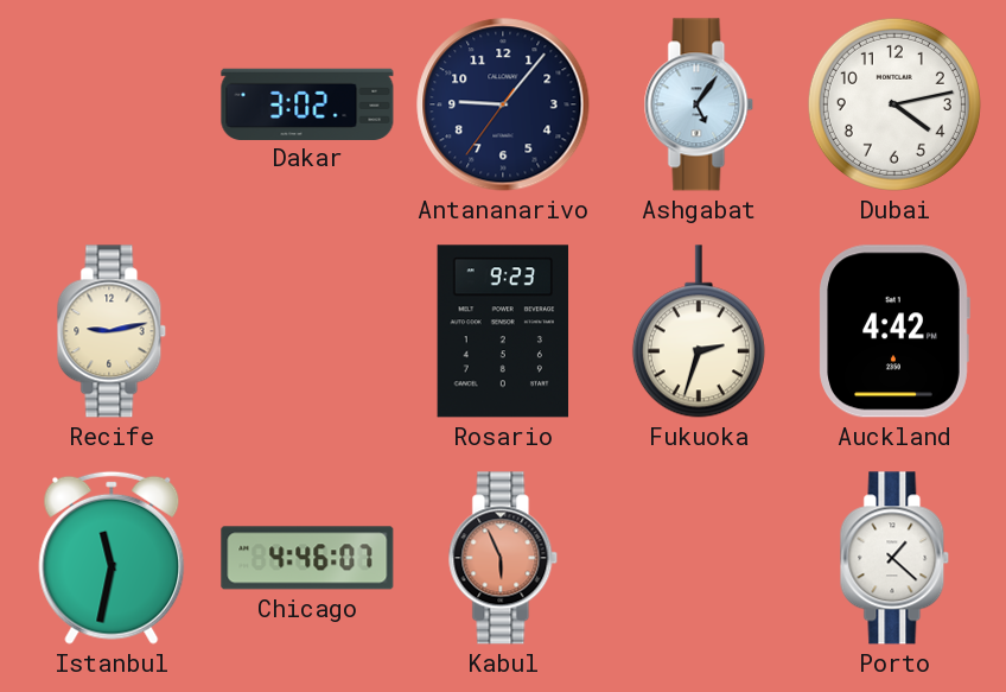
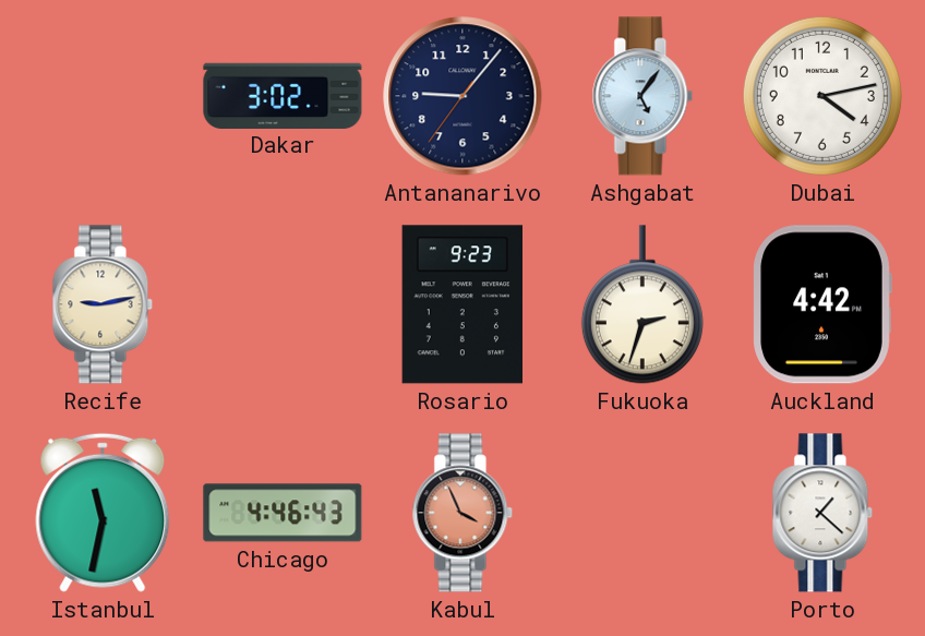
Chicago: 4:46:07 -> 4:46:43
Kabul: 5:56 -> 3:56
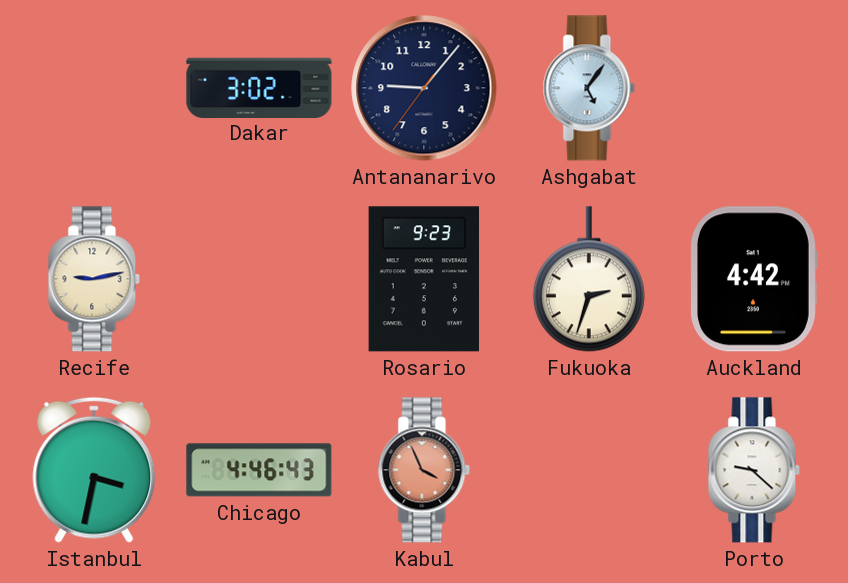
Dubai: 4:13 -> none
Istanbul: 11:32 -> 3:32
Porto: 1:22 -> 9:22
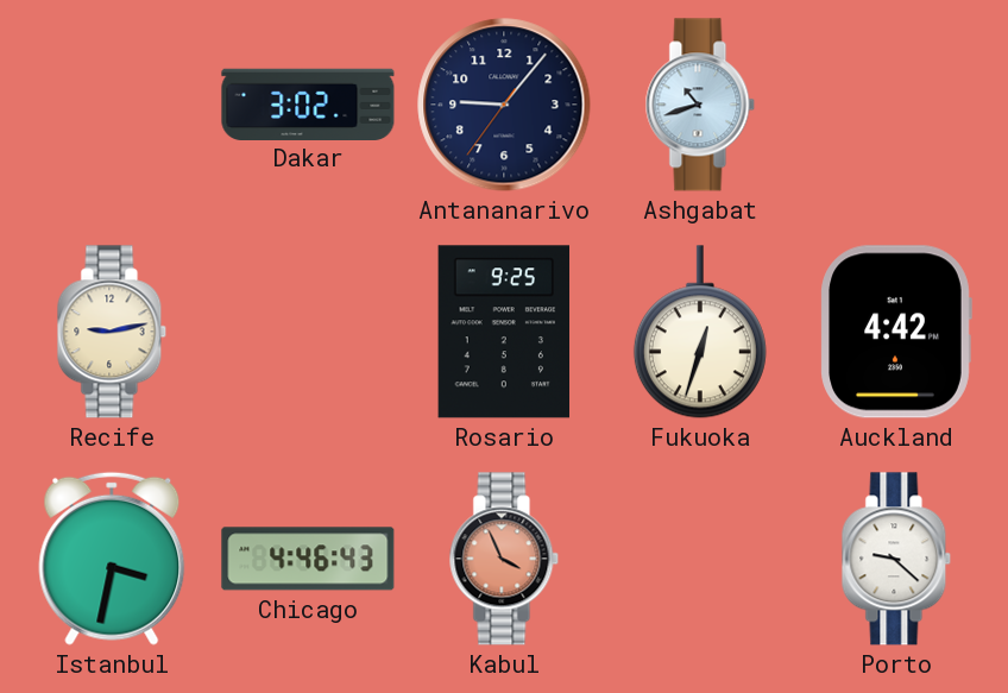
Ashgabat: 5:06 -> 10:42
Rosario: 9:23 -> 9:25
Fukuoka: 2:33 -> 12:33
